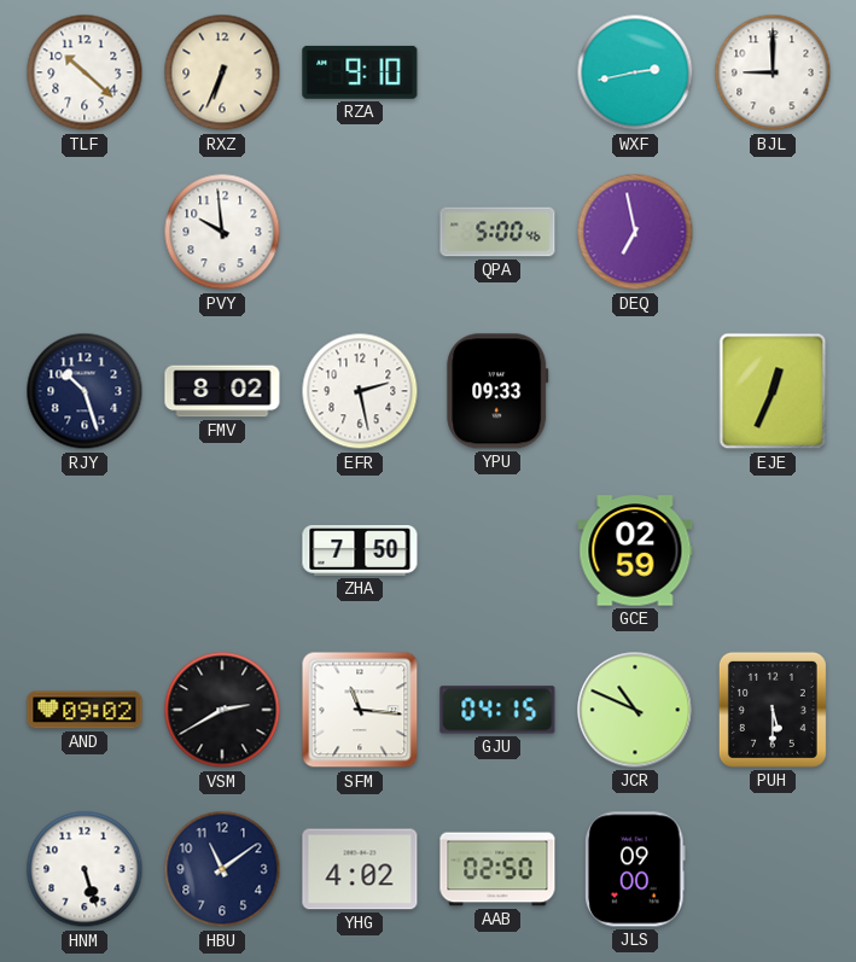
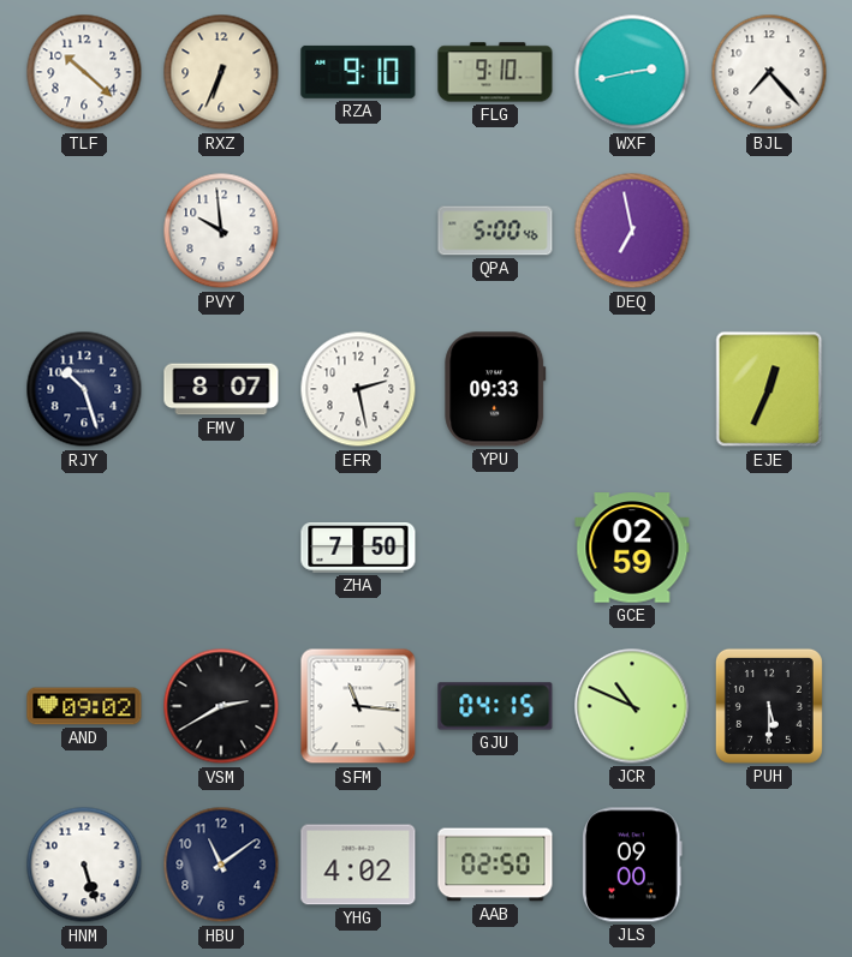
FLG: none -> 9:10
BJL: 9:00 -> 7:23
FMV: 8:02 -> 8:07
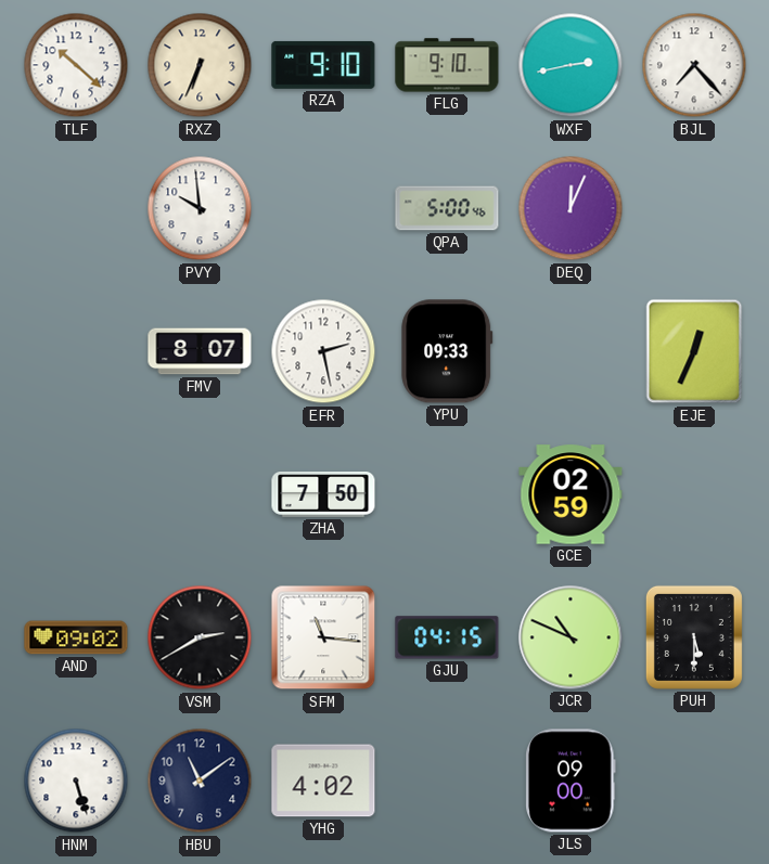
DEQ: 6:58 -> 12:04
RJY: 10:27 -> none
AAB: 02:50 -> none
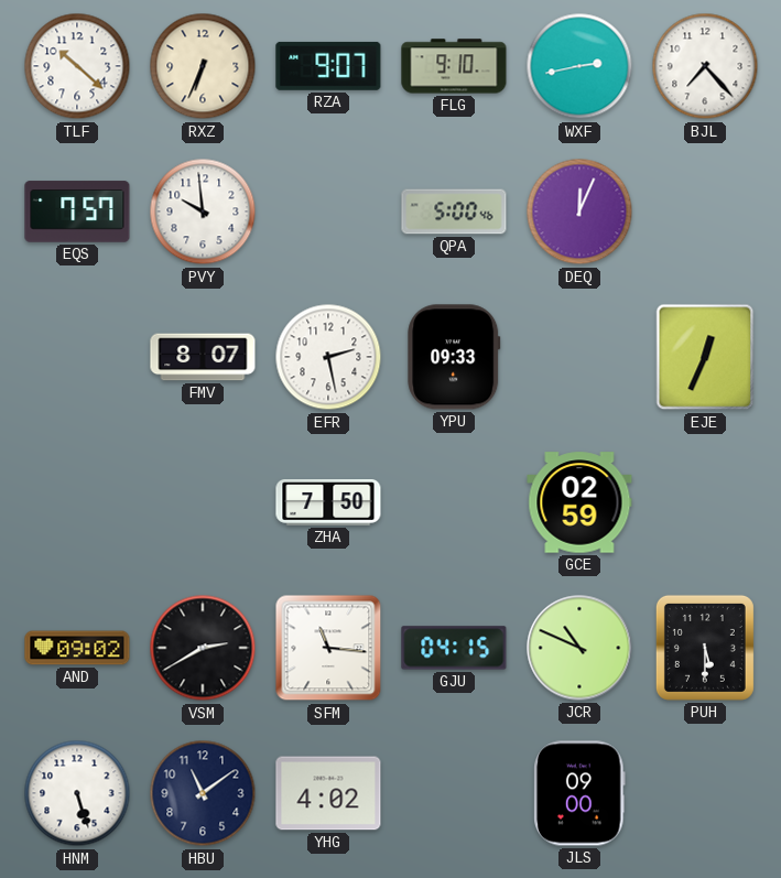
RZA: 9:10 -> 9:07
EQS: none -> 7:57
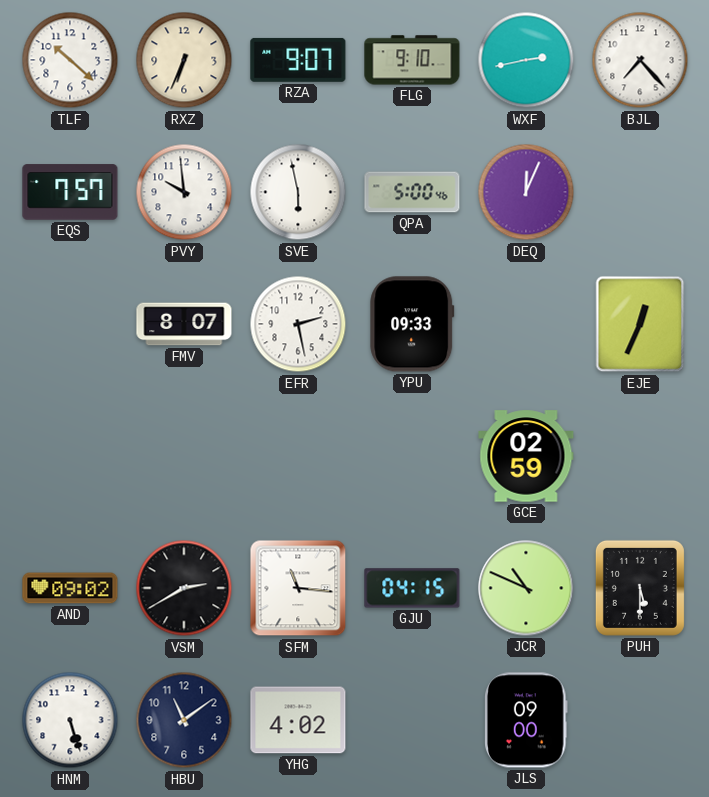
SVE: none -> 5:58
ZHA: 7:50 -> none
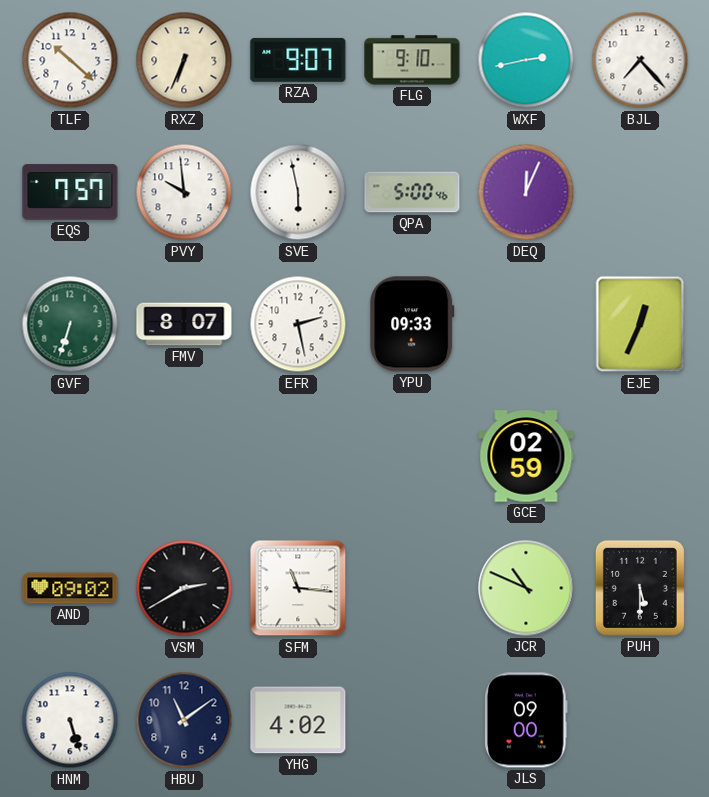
GVF: none -> 6:33
GJU: 04:15 -> none
